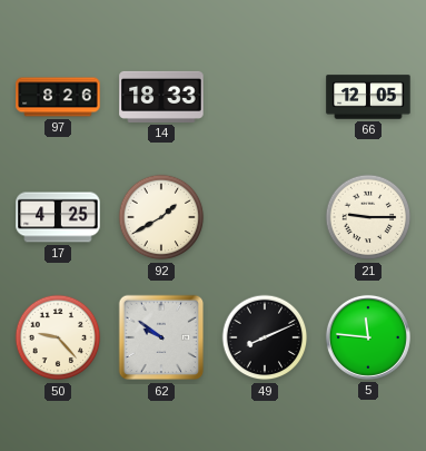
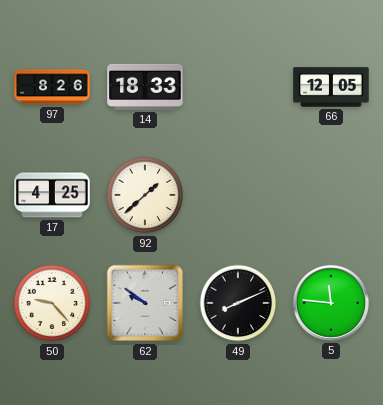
92: 1:40 -> 1:38
21: 9:15 -> none
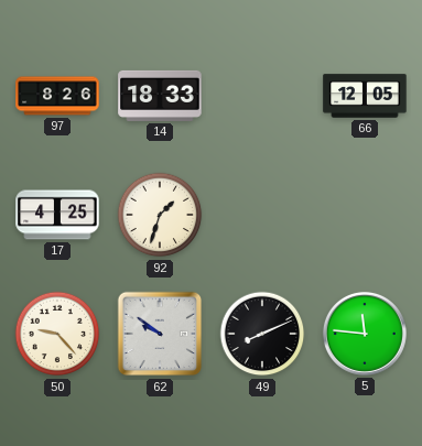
92: 1:38 -> 1:33
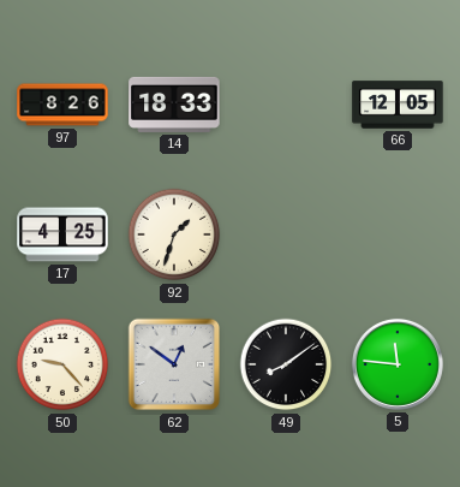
62: 9:51 -> 12:51
49: 8:11 -> 8:09
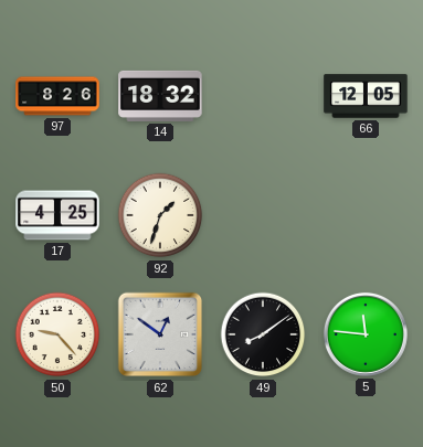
14: 18:33 -> 18:32
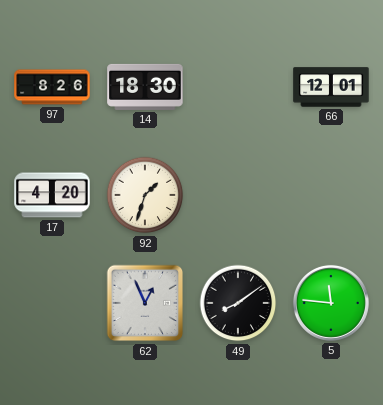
14: 18:32 -> 18:30
66: 12:05 -> 12:01
17: 4:25 -> 4:20
50: 9:23 -> none
62: 12:51 -> 12:56
